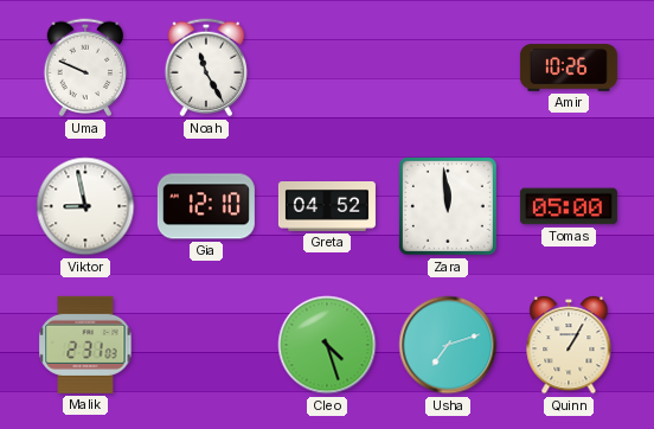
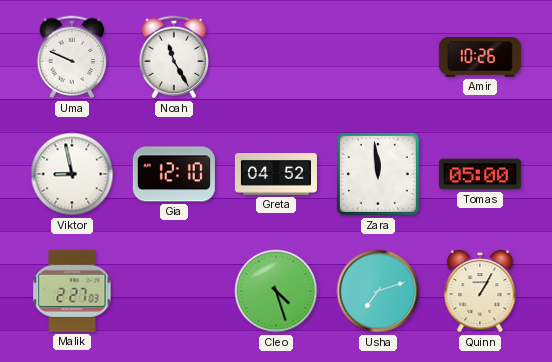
Malik: 2:31 -> 2:27
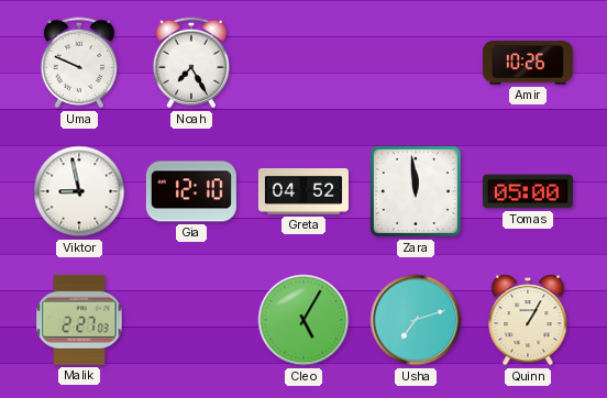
Noah: 11:25 -> 7:25
Cleo: 4:27 -> 5:05
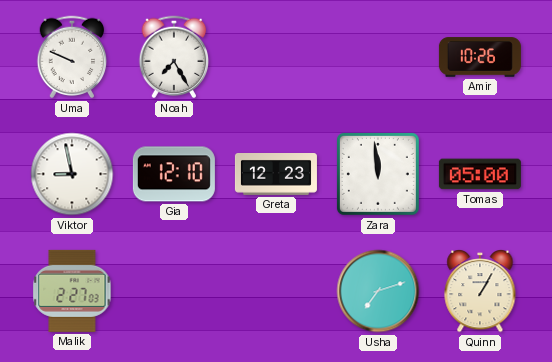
Greta: 04:52 -> 12:23
Cleo: 5:05 -> none
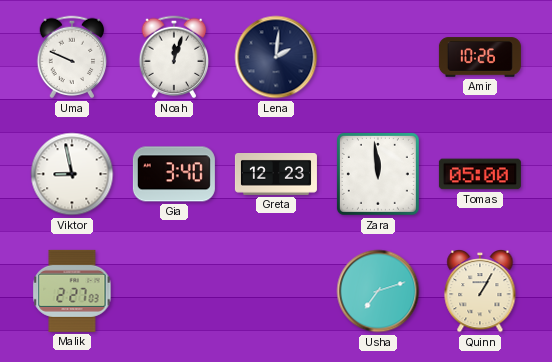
Noah: 7:25 -> 12:03
Lena: none -> 2:01
Gia: 12:10 -> 3:40
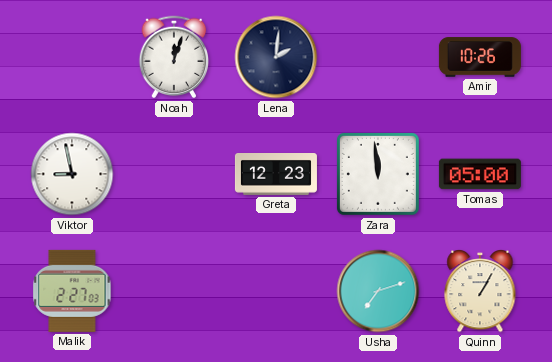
Uma: 9:49 -> none
Gia: 3:40 -> none
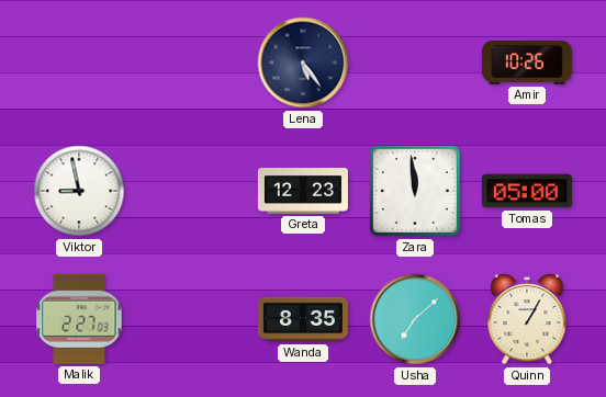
Noah: 12:03 -> none
Lena: 2:01 -> 5:24
Wanda: none -> 8:35
Usha: 7:12 -> 7:08
